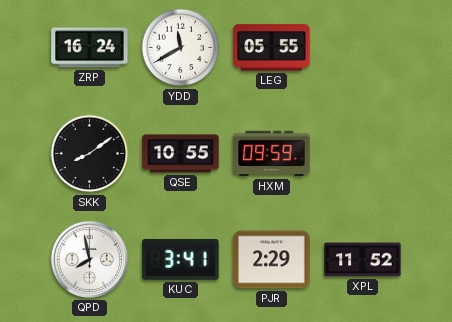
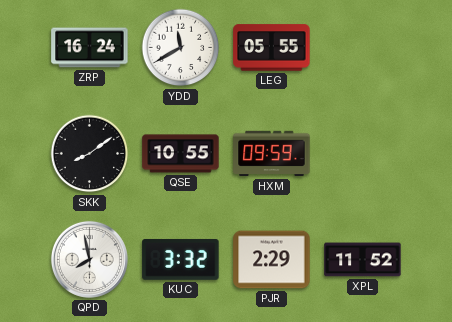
KUC: 3:41 -> 3:32
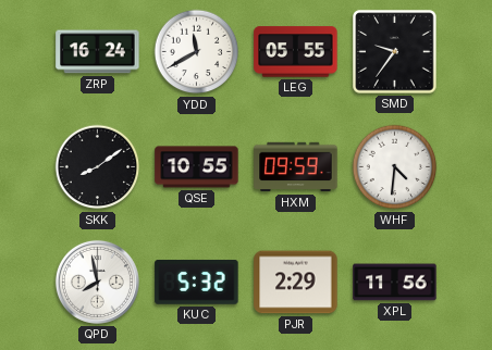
SMD: none -> 9:36
WHF: none -> 4:31
KUC: 3:32 -> 5:32
XPL: 11:52 -> 11:56
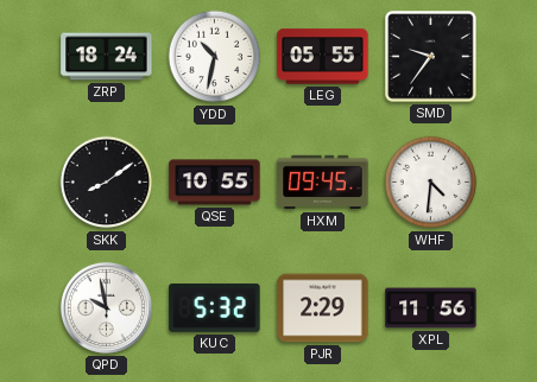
ZRP: 16:24 -> 18:24
YDD: 11:40 -> 10:32
HXM: 09:59 -> 09:45
QPD: 7:58 -> 9:58
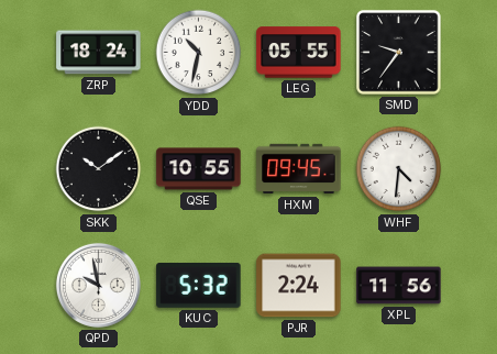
SKK: 8:09 -> 10:09
PJR: 2:29 -> 2:24
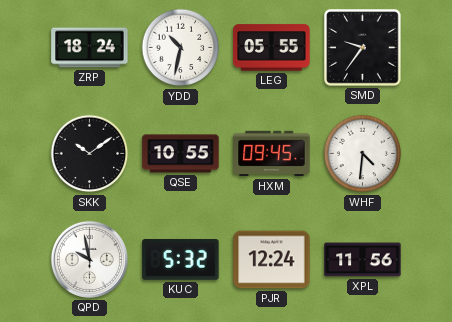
PJR: 2:24 -> 12:24
